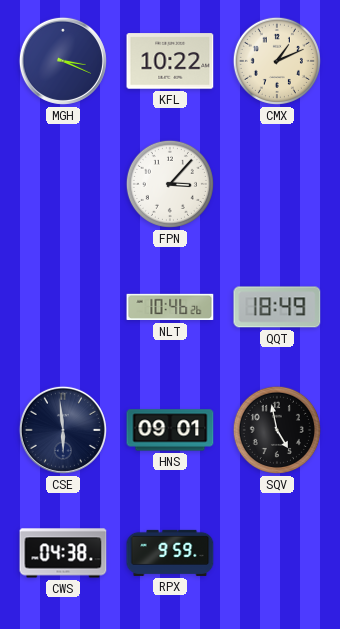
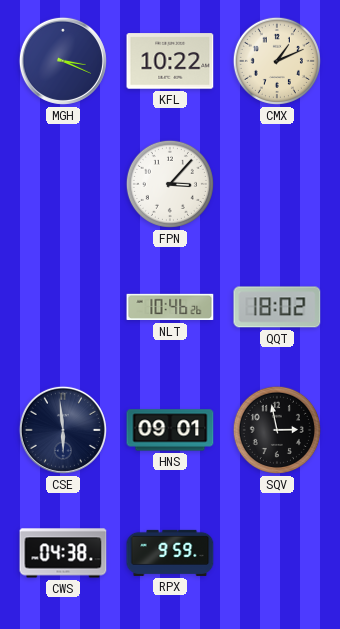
QQT: 18:49 -> 18:02
SQV: 4:58 -> 2:58
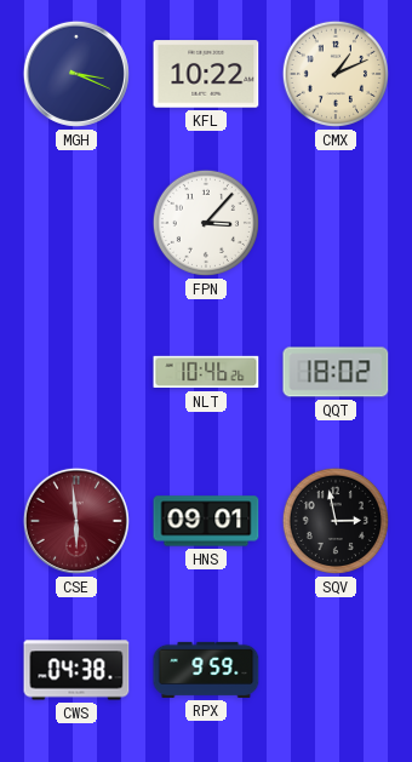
CSE dial: navy -> burgundy
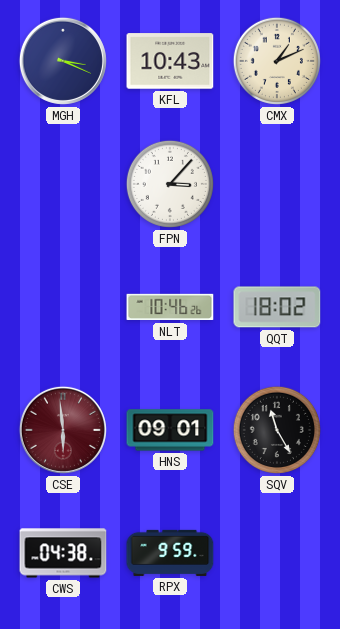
KFL: 10:22 -> 10:43
SQV: 2:58 -> 11:25
